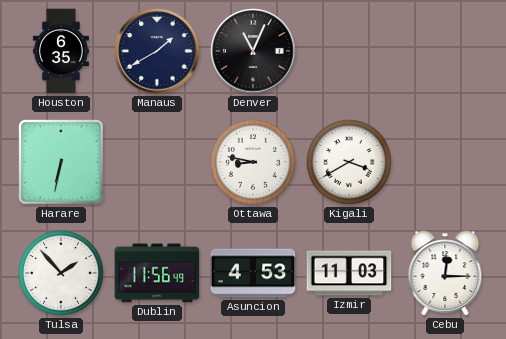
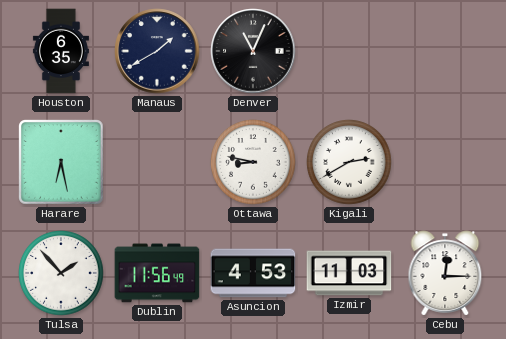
Harare: 6:32 -> 6:28
Kigali: 3:40 -> 2:40
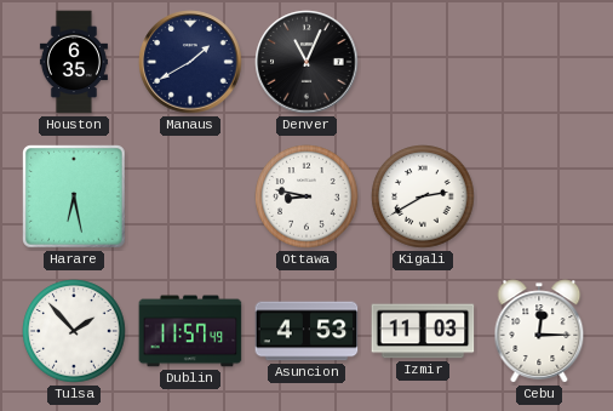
Dublin: 11:56 -> 11:57
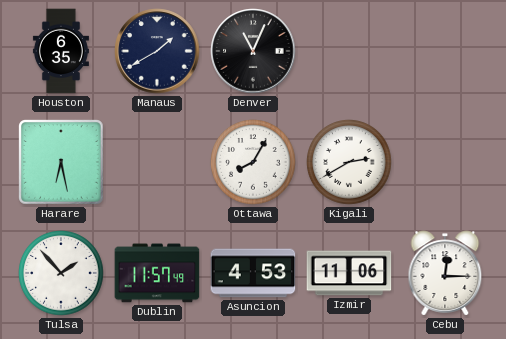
Ottawa: 8:47 -> 8:05
Izmir: 11:03 -> 11:06
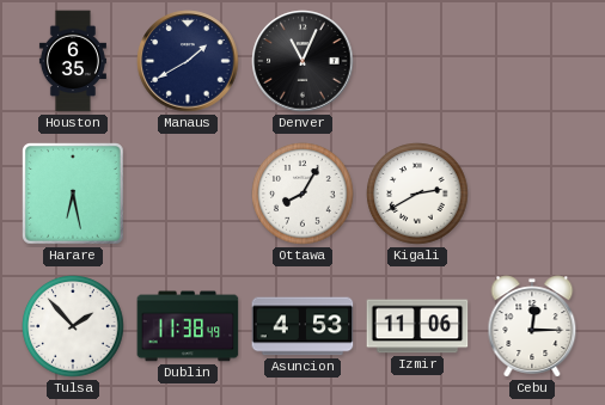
Dublin: 11:57 -> 11:38
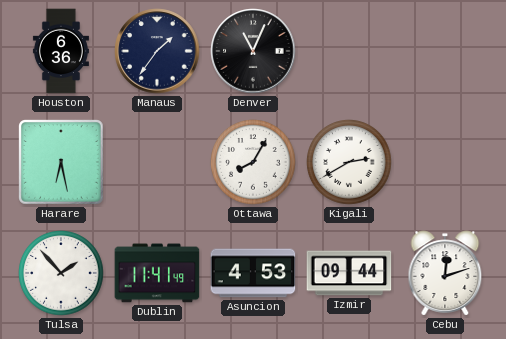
Houston: 6:35 -> 6:36
Manaus: 1:40 -> 1:36
Dublin: 11:38 -> 11:41
Izmir: 11:06 -> 09:44
Cebu: 12:15 -> 12:12
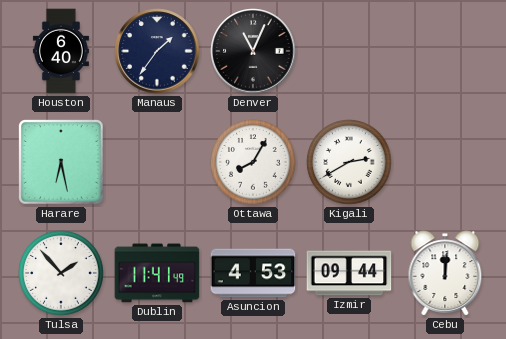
Houston: 6:36 -> 6:40
Cebu: 12:12 -> 12:01
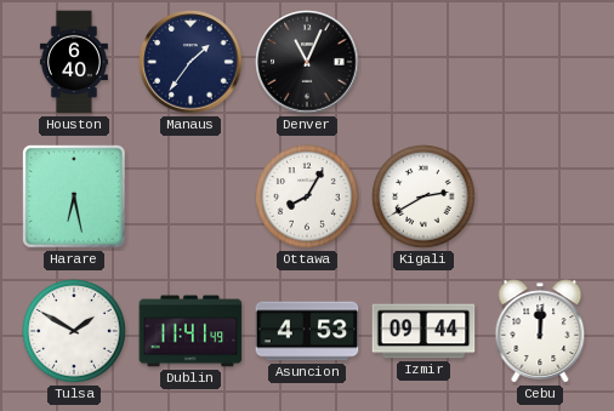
Tulsa: 1:53 -> 1:50
